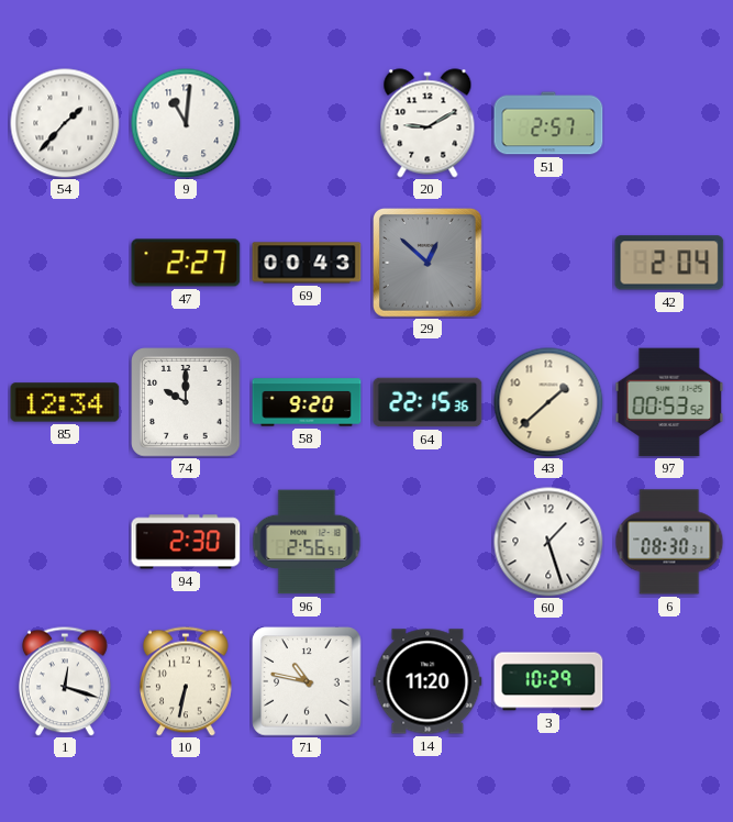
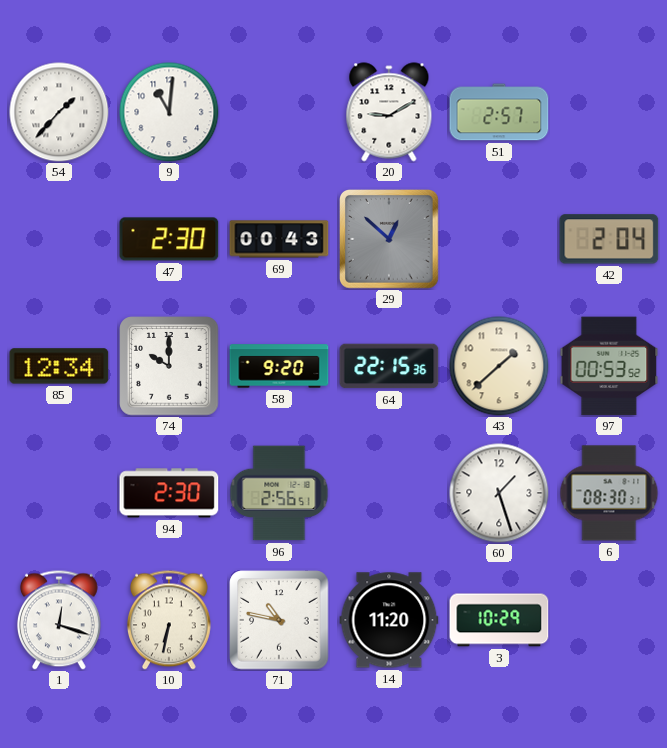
47: 2:27 -> 2:30
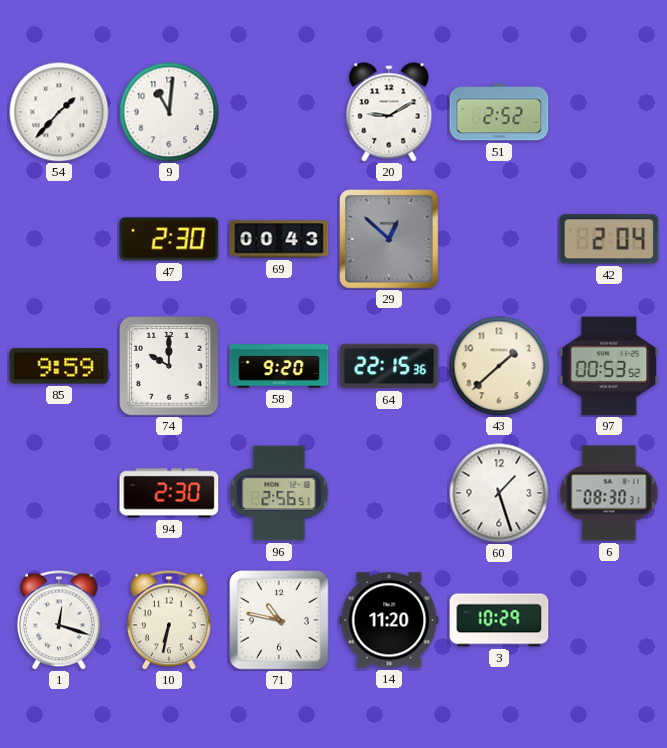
51: 2:57 -> 2:52
85: 12:34 -> 9:59
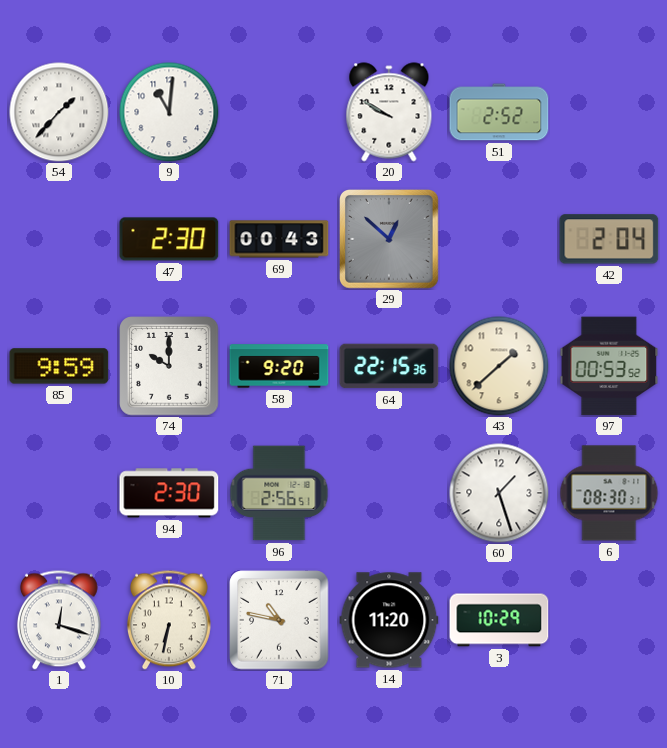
20: 9:10 -> 9:50
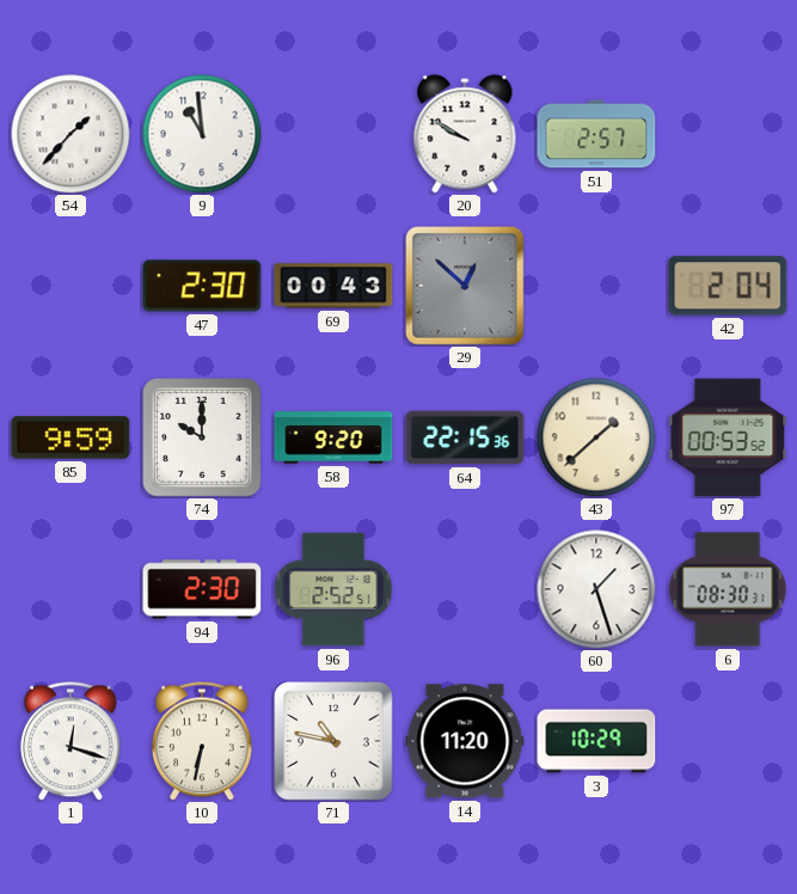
9: 11:01 -> 10:59
51: 2:52 -> 2:57
96: 2:56 -> 2:52
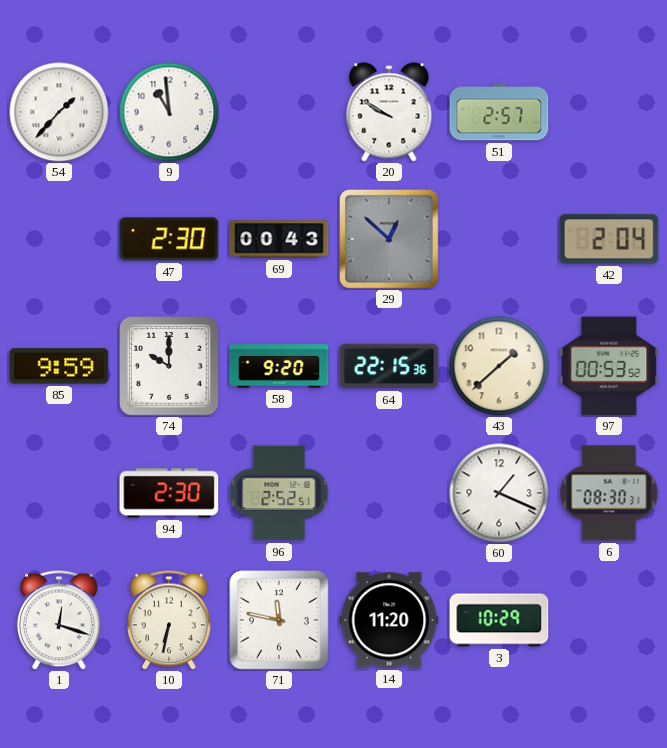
60: 1:27 -> 1:19
71: 10:47 -> 11:47
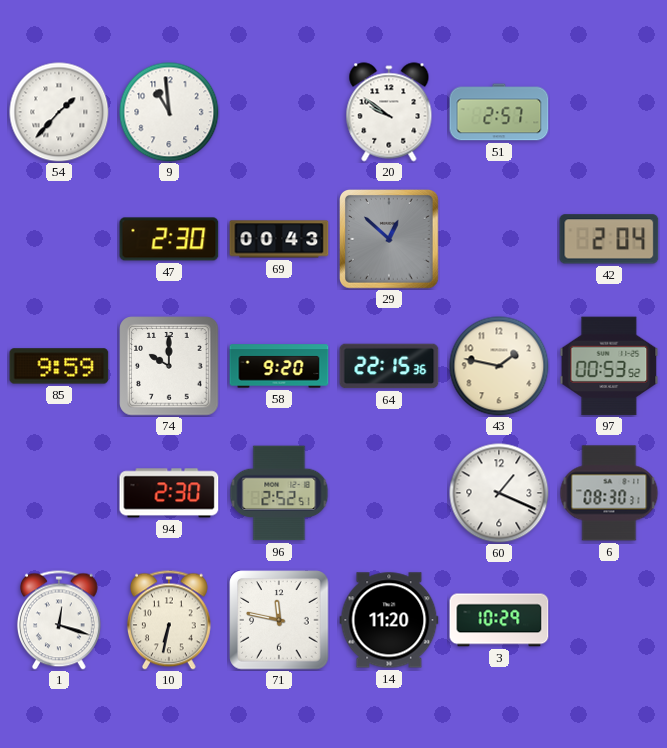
20: 9:50 -> 9:51
43: 1:38 -> 1:47
